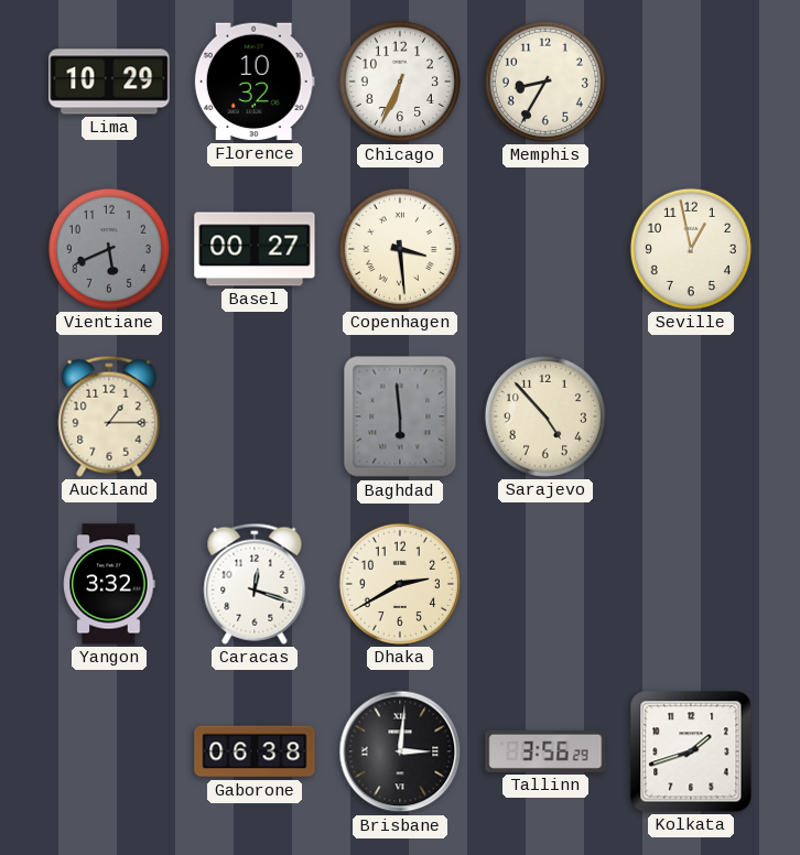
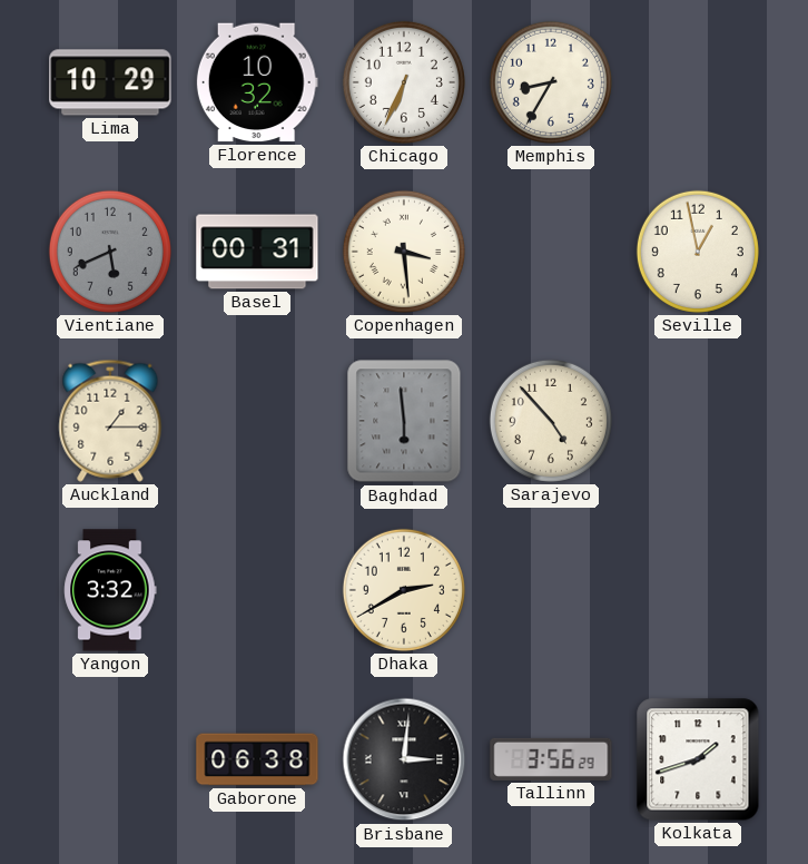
Basel: 00:27 -> 00:31
Caracas: 12:18 -> none
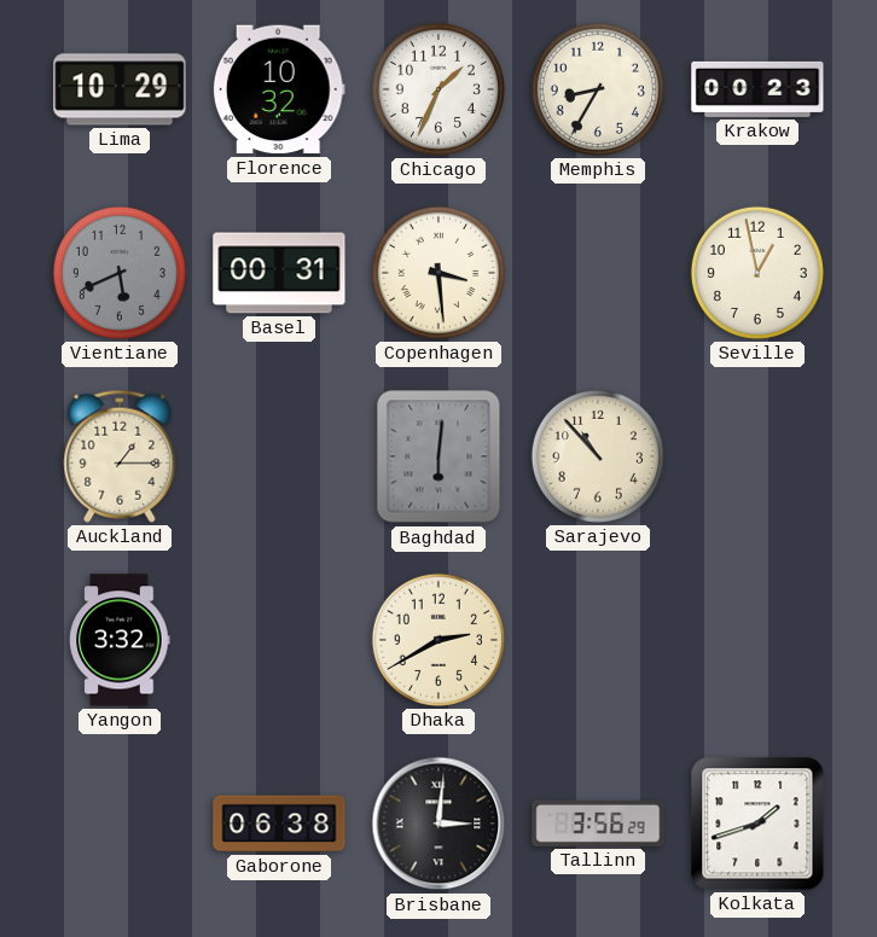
Chicago: 6:34 -> 1:34
Krakow: none -> 00:23
Baghdad: 5:59 -> 6:01
Sarajevo: 4:53 -> 10:53
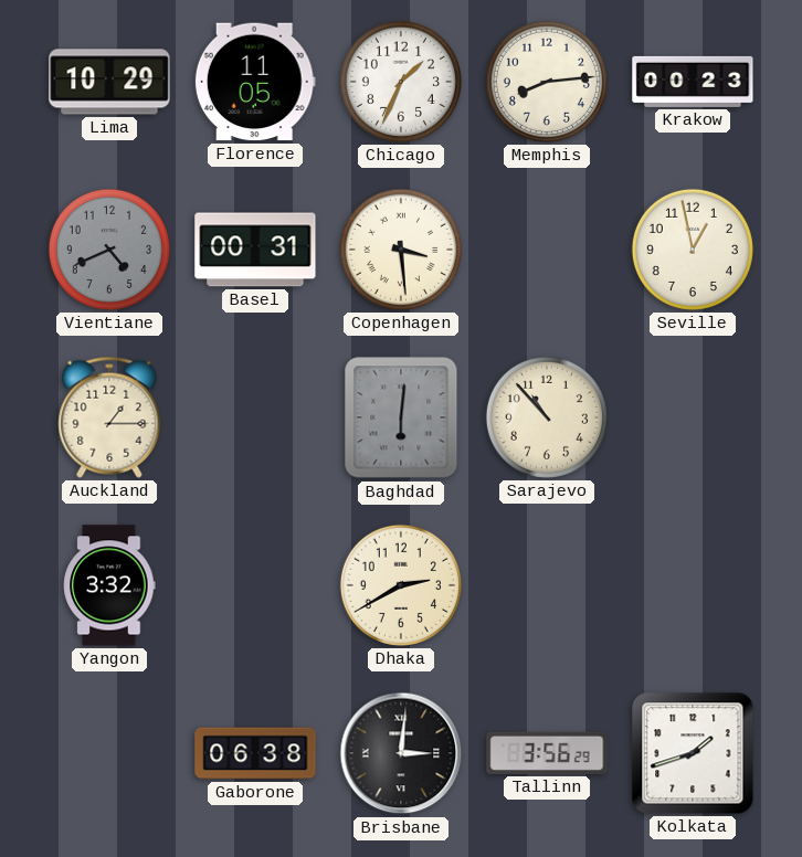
Florence: 10:32 -> 11:05
Memphis: 8:35 -> 8:14
Vientiane: 5:41 -> 4:41
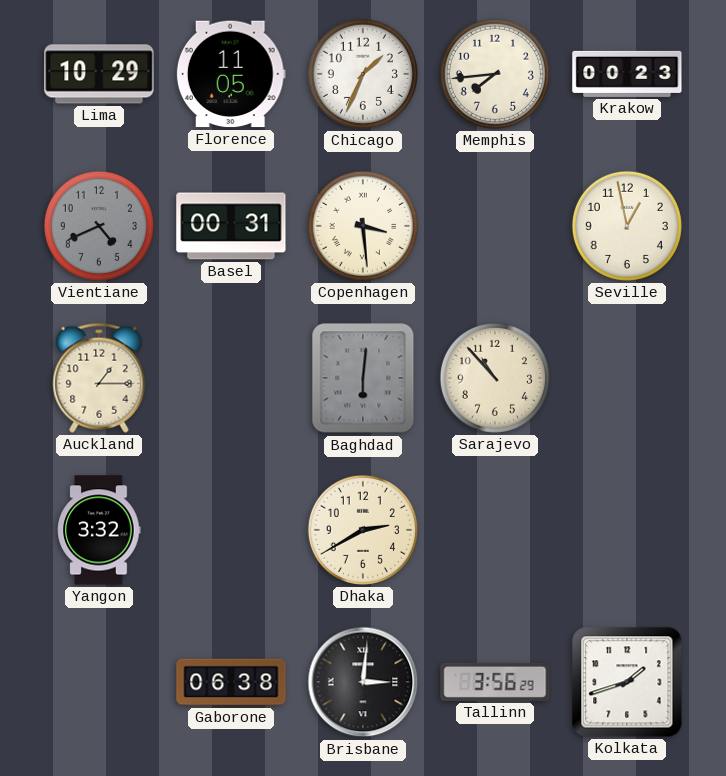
Memphis: 8:14 -> 7:44
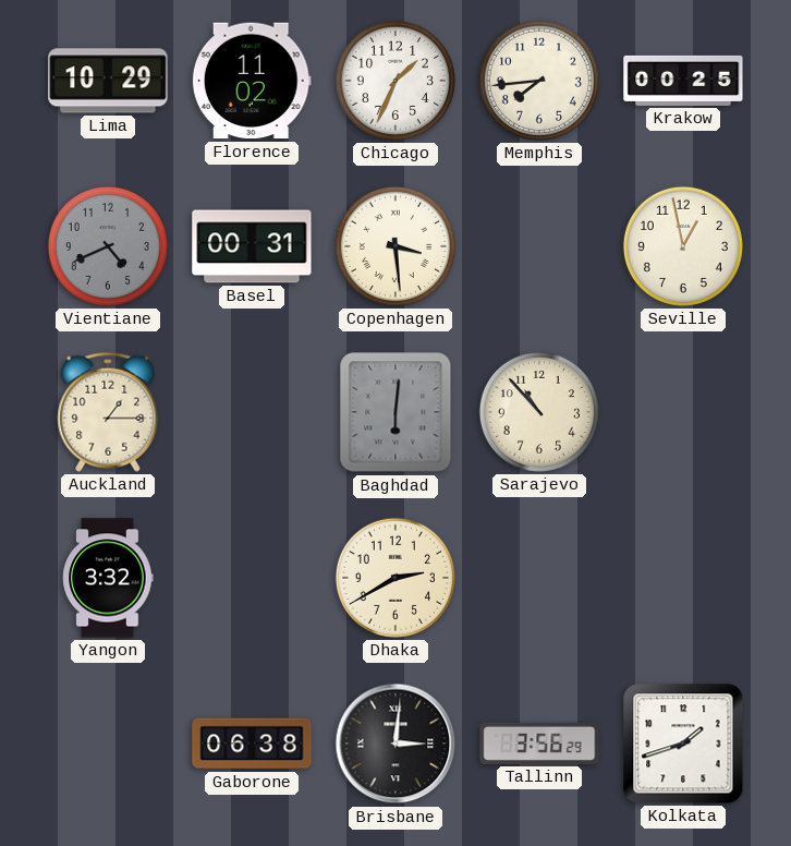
Florence: 11:05 -> 11:02
Krakow: 00:23 -> 00:25
